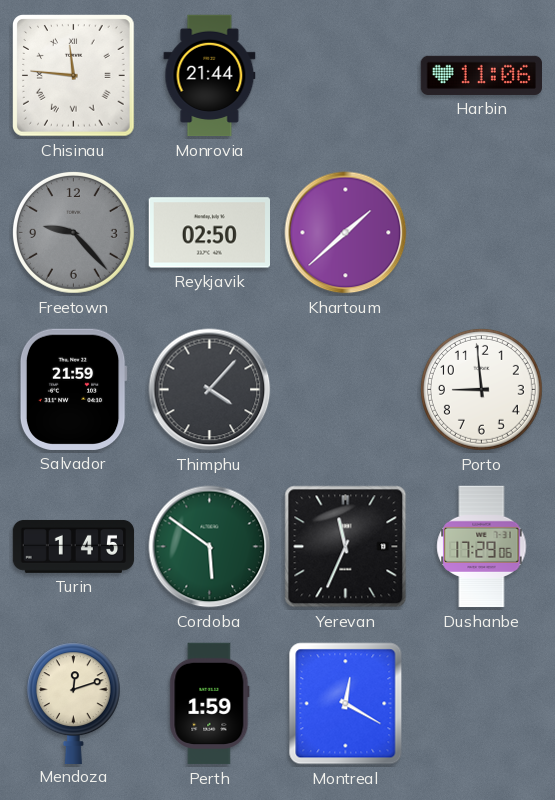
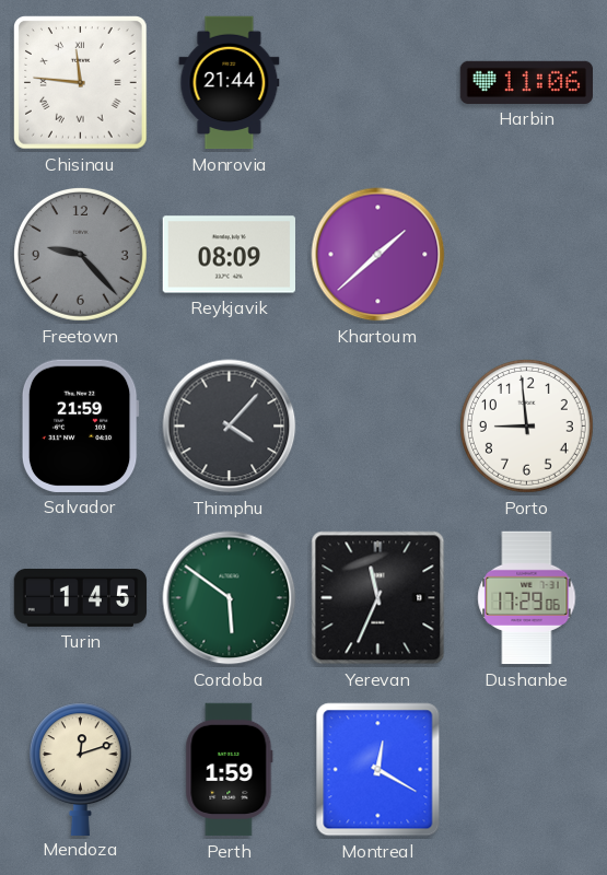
Reykjavik: 02:50 -> 08:09
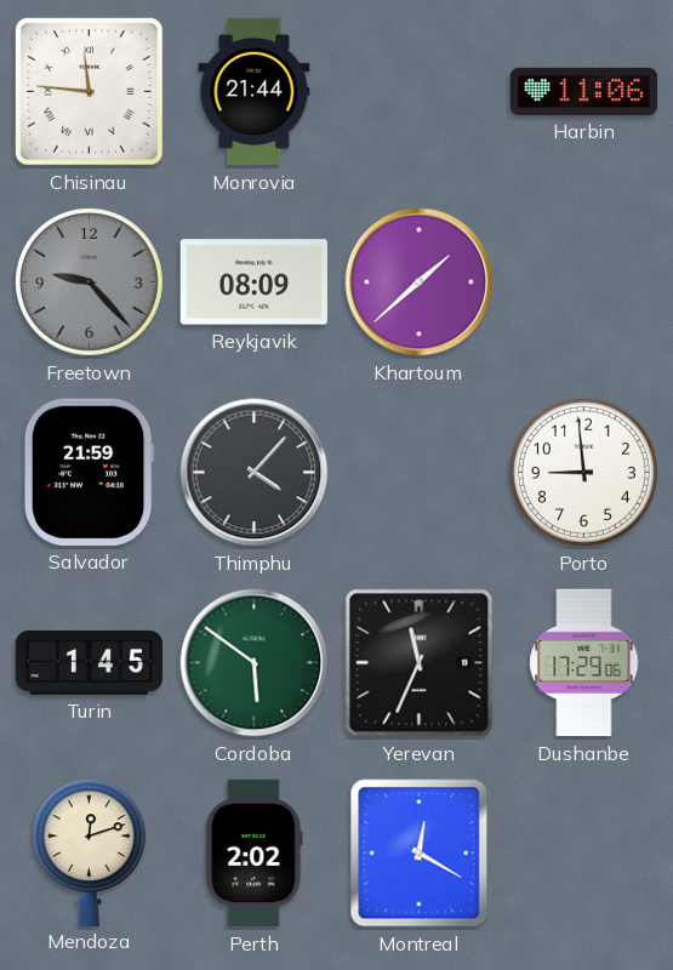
Perth: 1:59 -> 2:02
